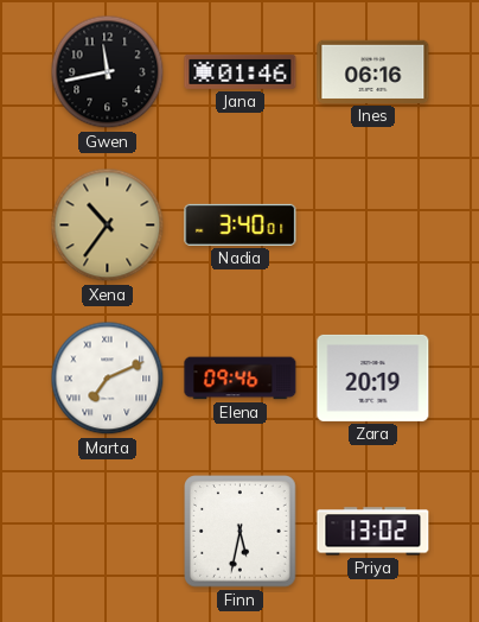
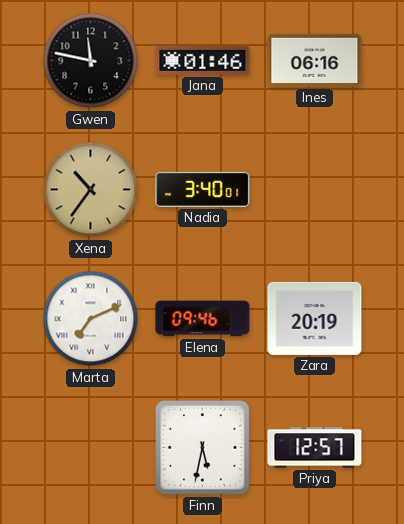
Gwen: 11:43 -> 11:47
Priya: 13:02 -> 12:57
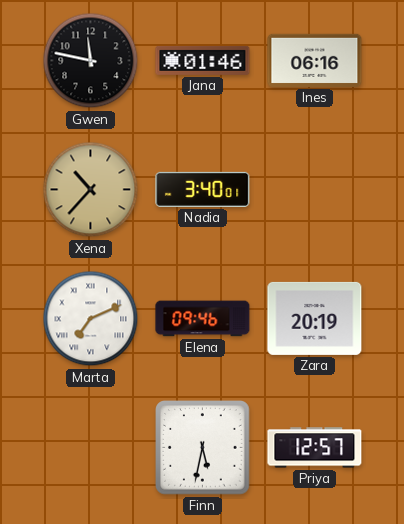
Xena: 10:36 -> 10:37
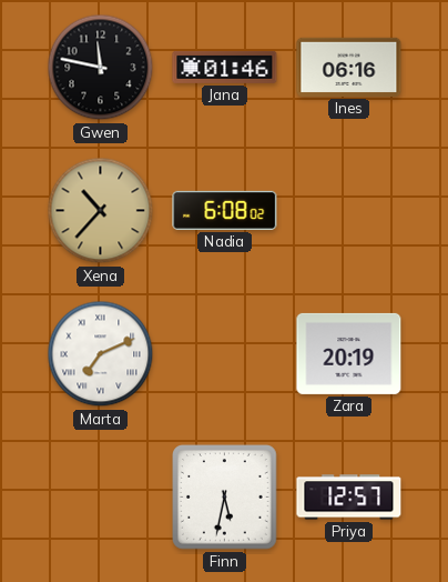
Nadia: 3:40 -> 6:08
Elena: 09:46 -> none
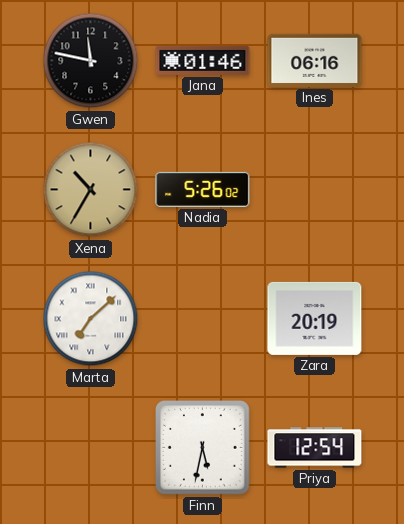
Xena: 10:37 -> 10:35
Nadia: 6:08 -> 5:26
Marta: 7:11 -> 7:08
Priya: 12:57 -> 12:54
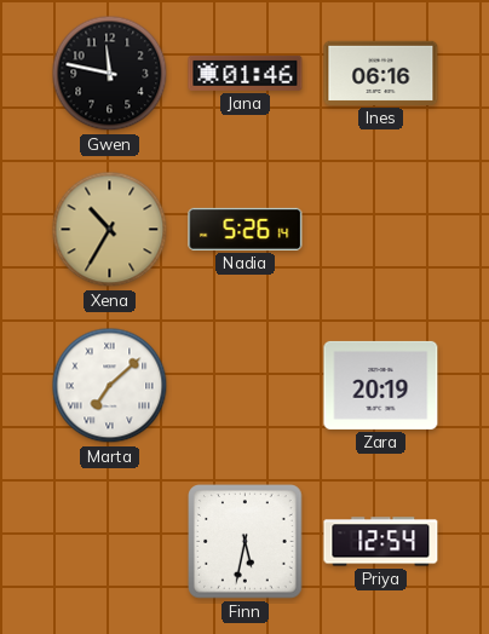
Nadia: 5:26:02 -> 5:26:14
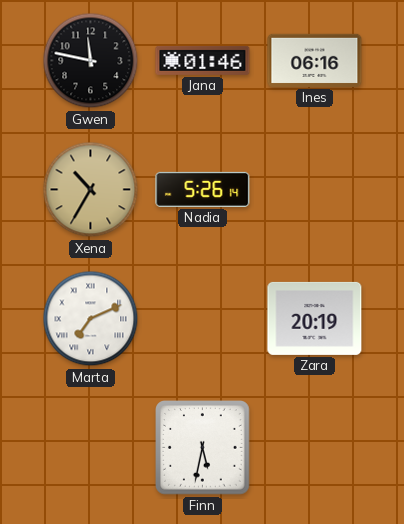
Marta: 7:08 -> 7:11
Priya: 12:54 -> none
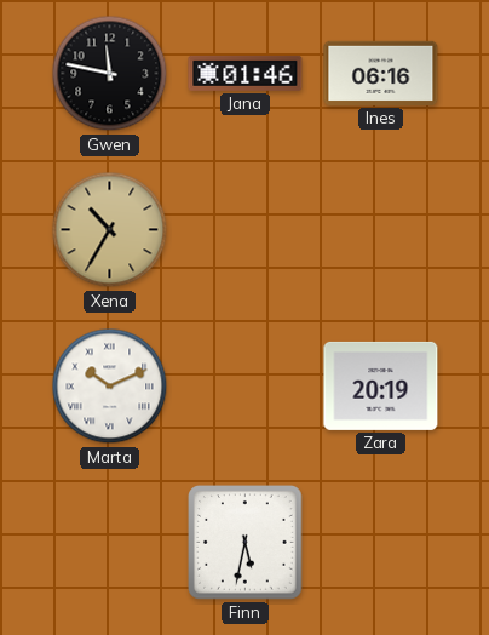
Nadia: 5:26 -> none
Marta: 7:11 -> 10:11
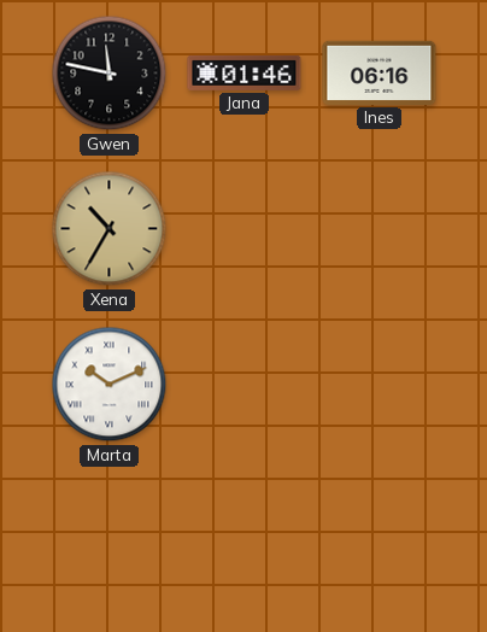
Zara: 20:19 -> none
Finn: 5:32 -> none
